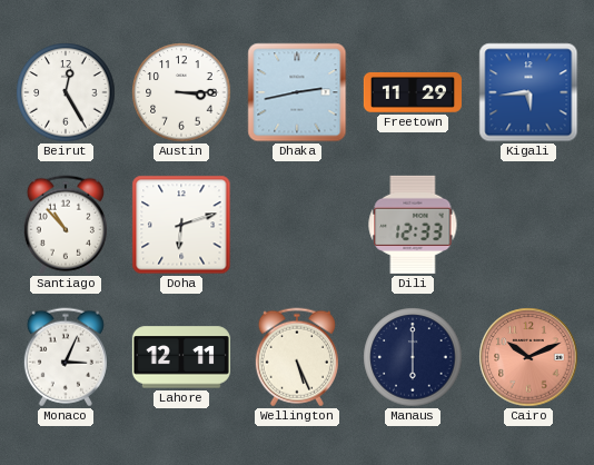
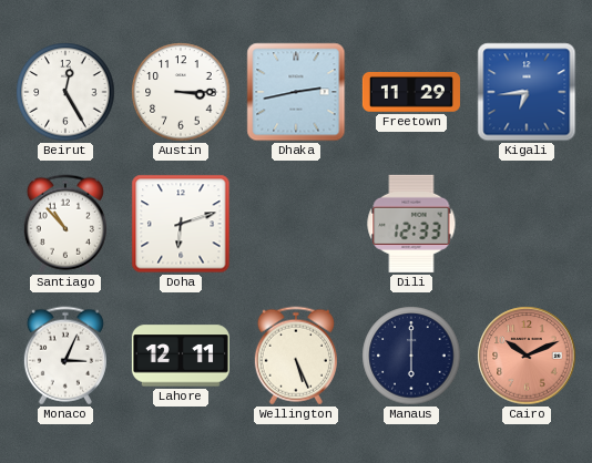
Kigali: 5:44 -> 6:44
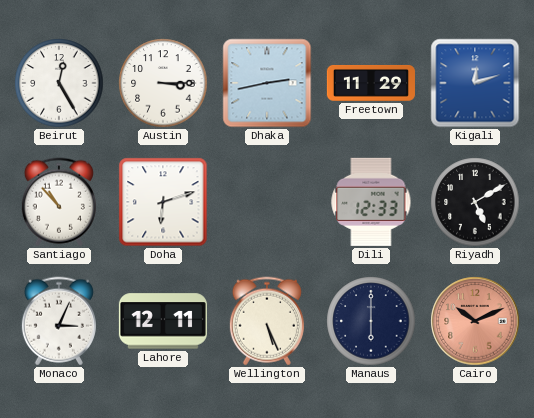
Kigali: 6:44 -> 12:12
Riyadh: none -> 5:10
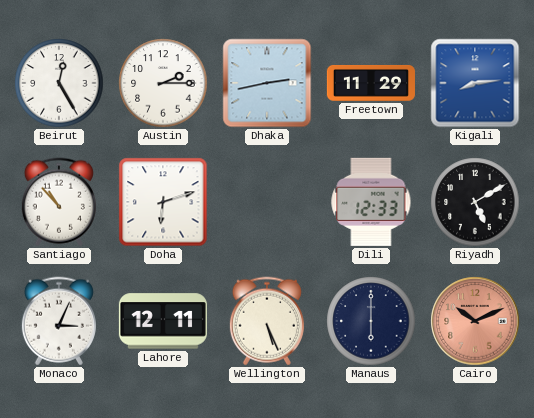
Austin: 3:15 -> 2:15
Kigali: 12:12 -> 8:14
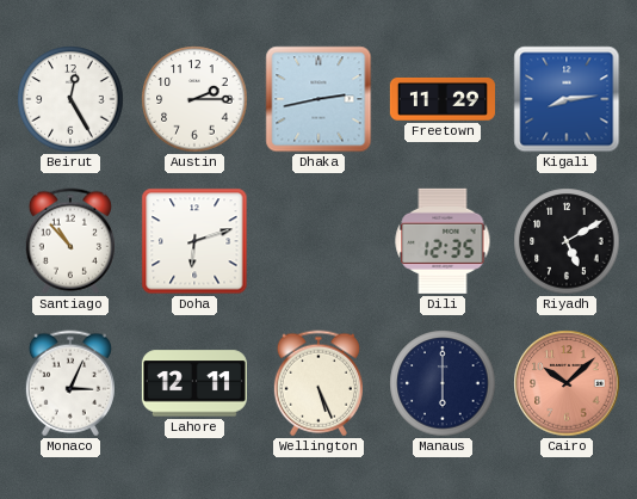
Dili: 12:33 -> 12:35
Cairo: 10:11 -> 10:08
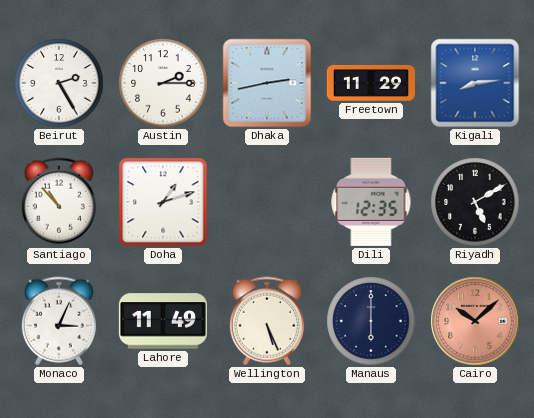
Beirut: 12:25 -> 2:25
Doha: 6:12 -> 1:12
Lahore: 12:11 -> 11:49
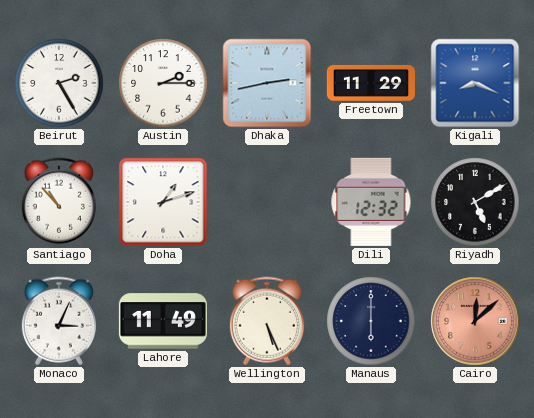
Kigali: 8:14 -> 8:19
Dili: 12:35 -> 12:32
Cairo: 10:08 -> 12:08
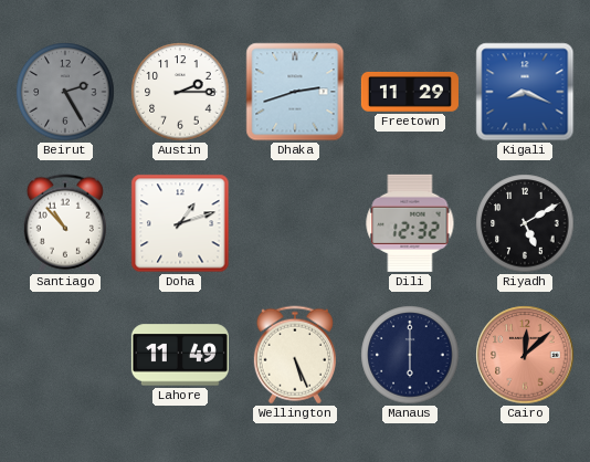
Beirut dial: white -> grey
Dhaka: 2:43 -> 2:42
Monaco: 3:04 -> none
